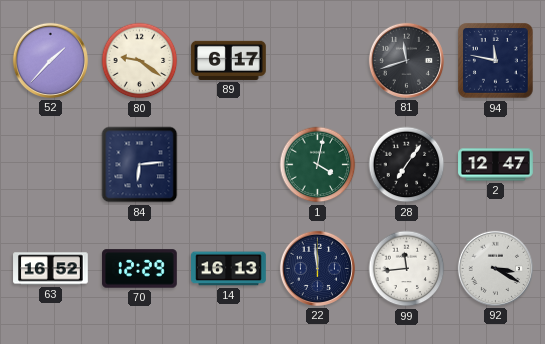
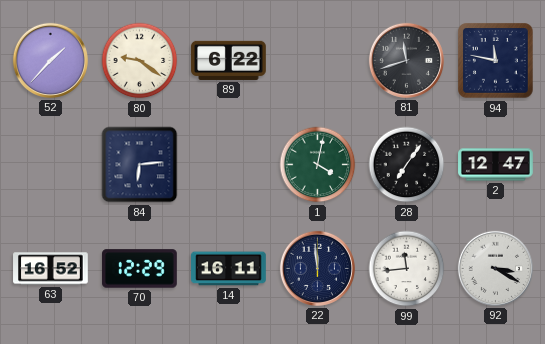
89: 6:17 -> 6:22
14: 16:13 -> 16:11
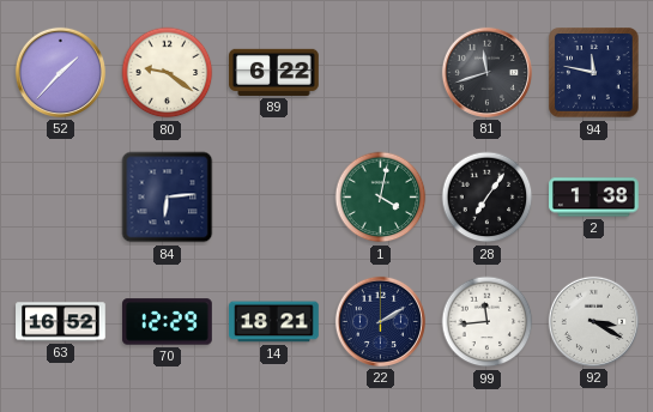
2: 12:47 -> 1:38
14: 16:11 -> 18:21
22: 11:59 -> 2:10
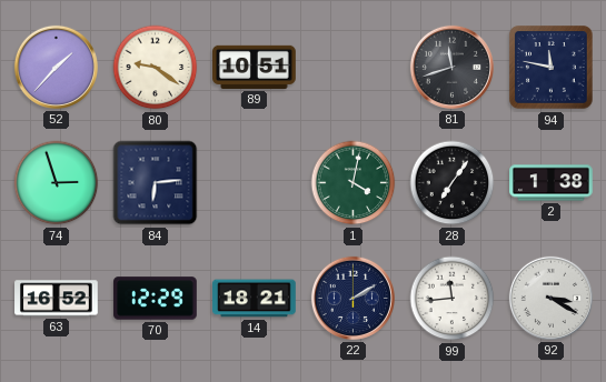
89: 6:22 -> 10:51
74: none -> 2:57
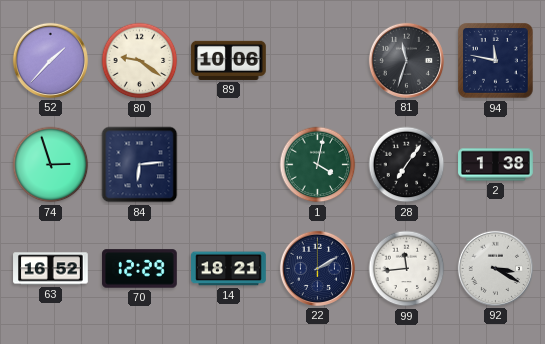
89: 10:51 -> 10:06
81: 11:42 -> 11:33
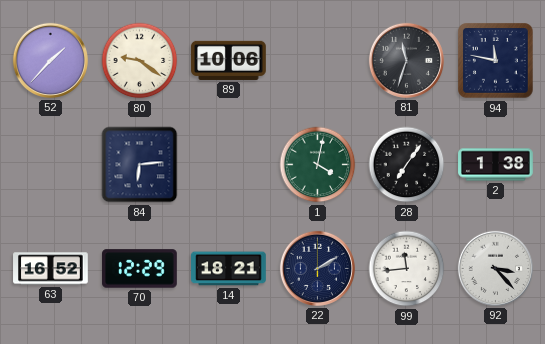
74: 2:57 -> none
92: 3:20 -> 3:23
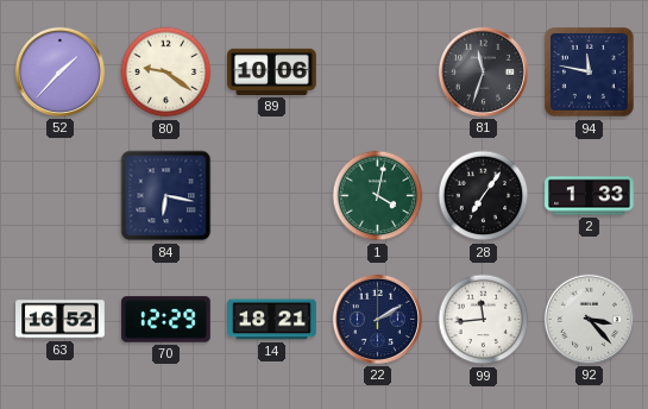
84: 6:14 -> 6:17
2: 1:38 -> 1:33
